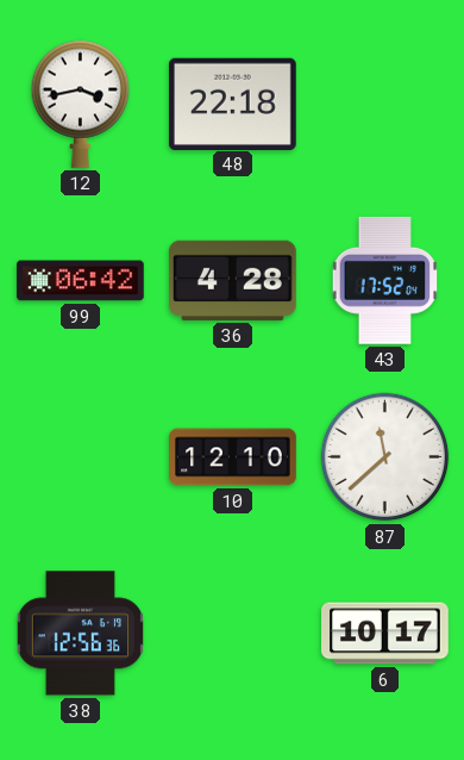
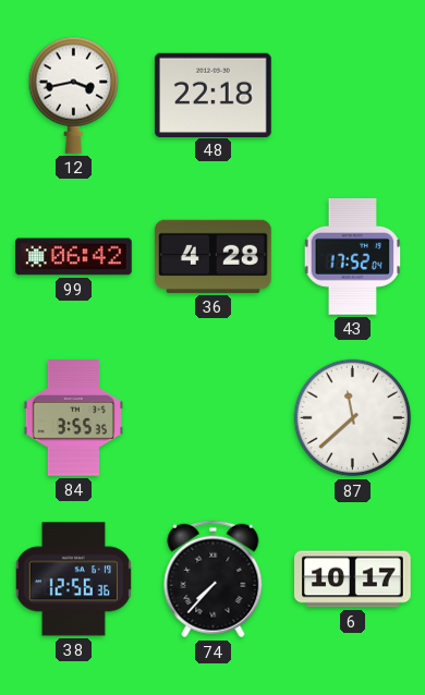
84: none -> 3:55
10: 12:10 -> none
74: none -> 7:37
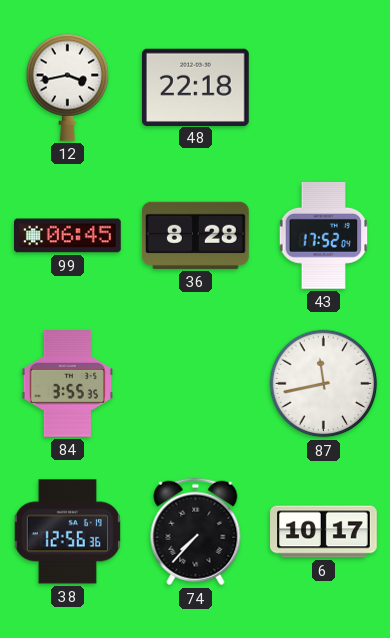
99: 06:42 -> 06:45
36: 4:28 -> 8:28
87: 11:38 -> 11:43
